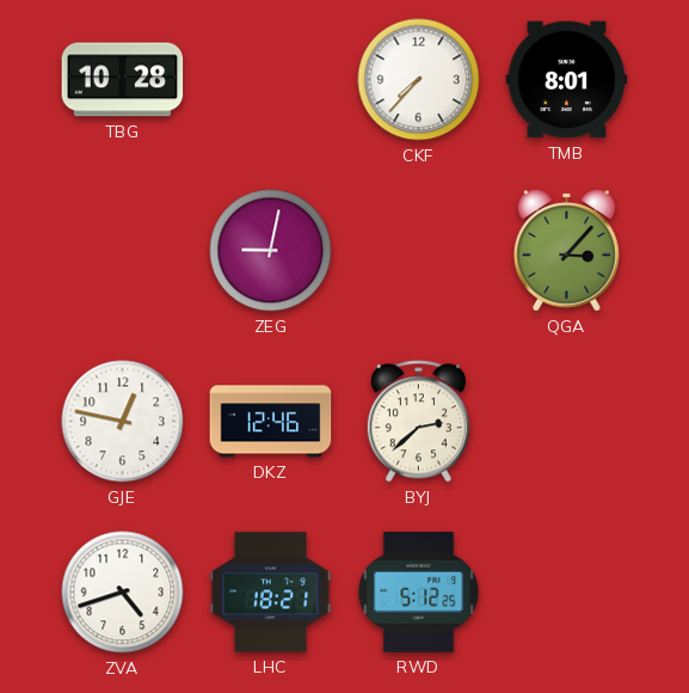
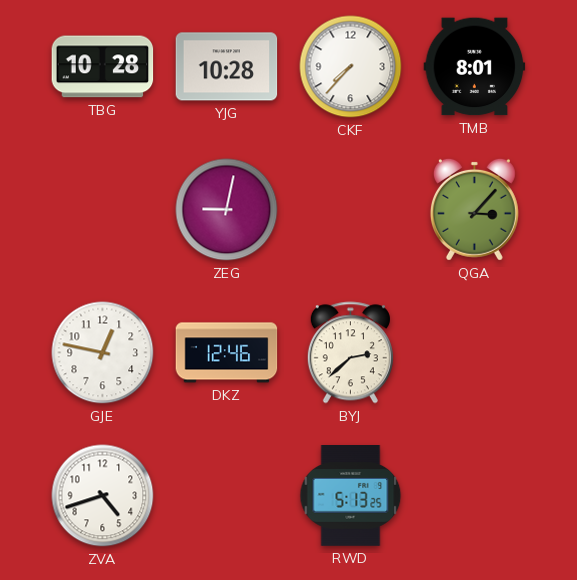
YJG: none -> 10:28
LHC: 18:21 -> none
RWD: 5:12 -> 5:13
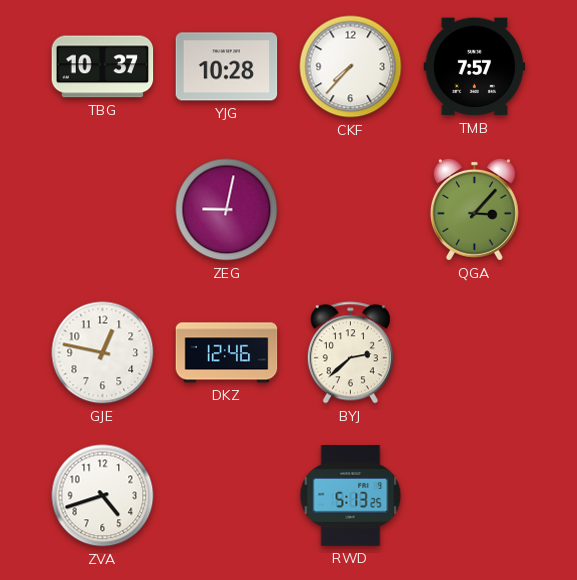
TBG: 10:28 -> 10:37
TMB: 8:01 -> 7:57
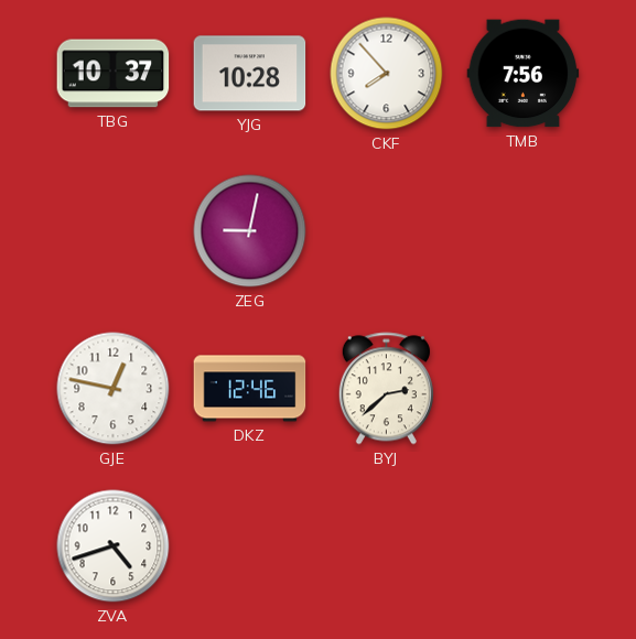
CKF: 7:37 -> 7:53
TMB: 7:57 -> 7:56
QGA: 3:07 -> none
RWD: 5:13 -> none
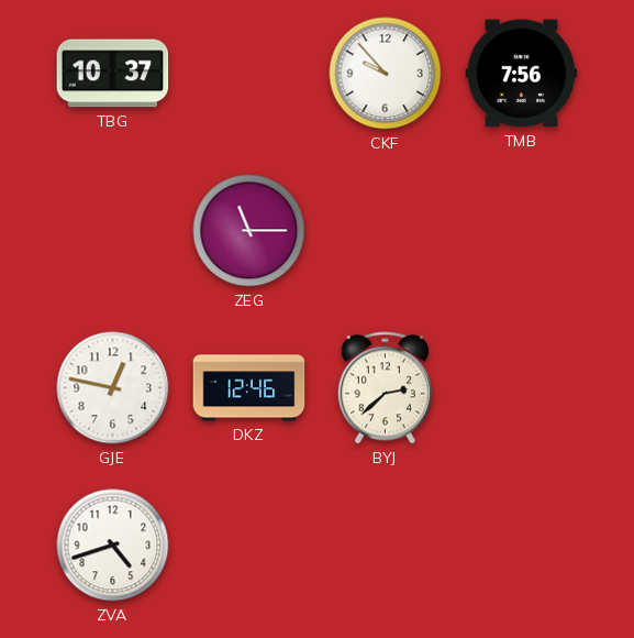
YJG: 10:28 -> none
CKF: 7:53 -> 9:53
ZEG: 9:02 -> 11:15
